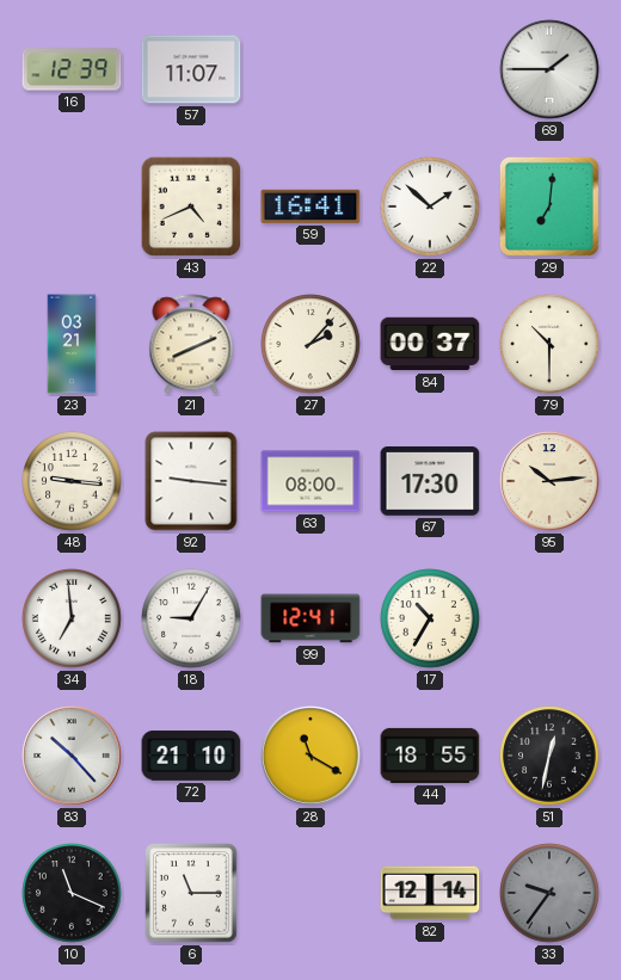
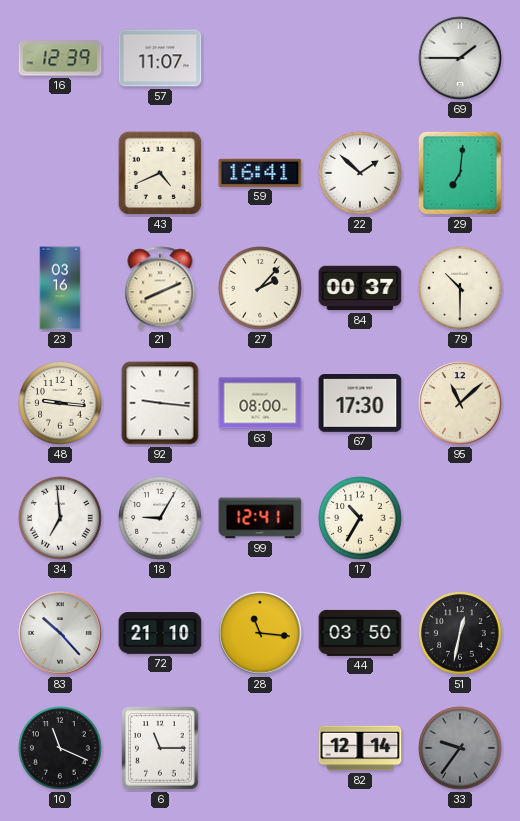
23: 03:21 -> 03:16
95: 10:14 -> 11:08
28: 11:20 -> 11:16
44: 18:55 -> 03:50
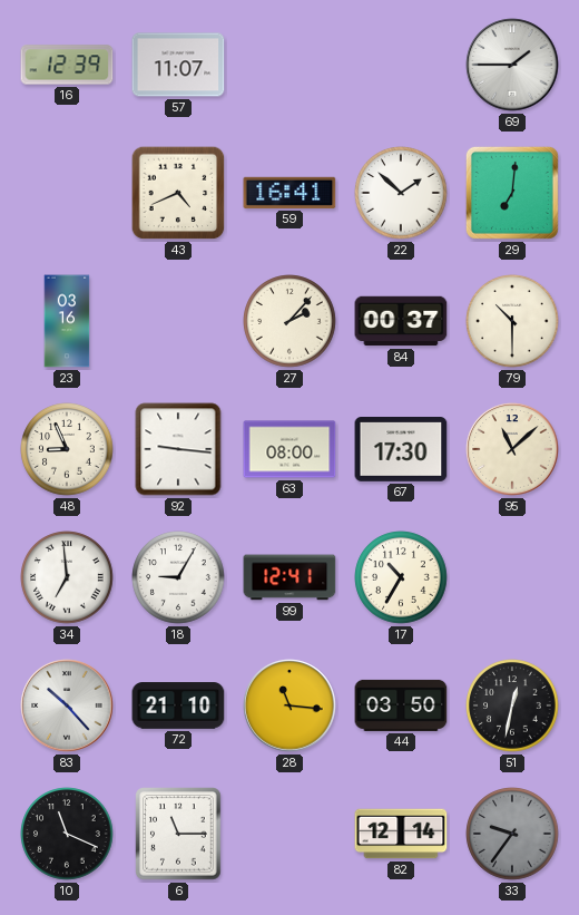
21: 8:11 -> none
48: 9:16 -> 8:56
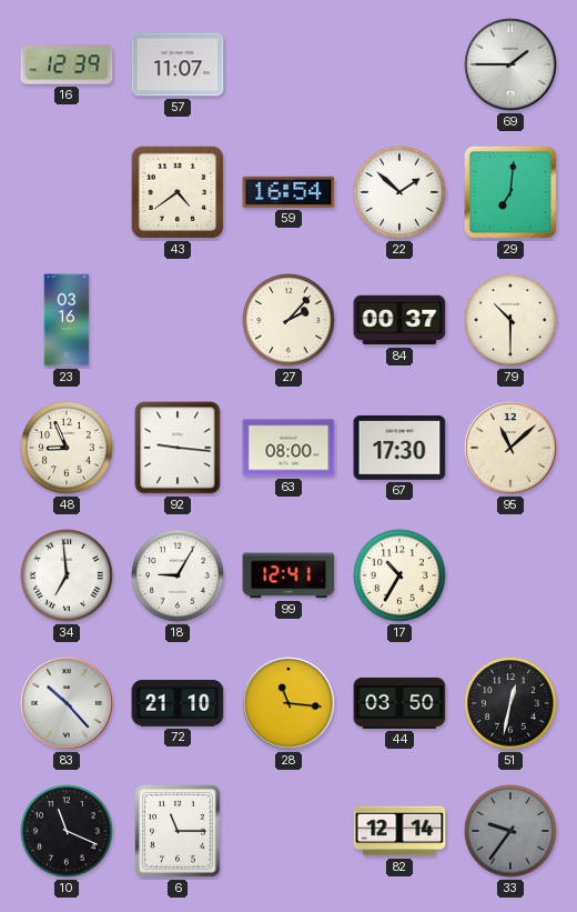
43: 4:41 -> 4:39
59: 16:41 -> 16:54
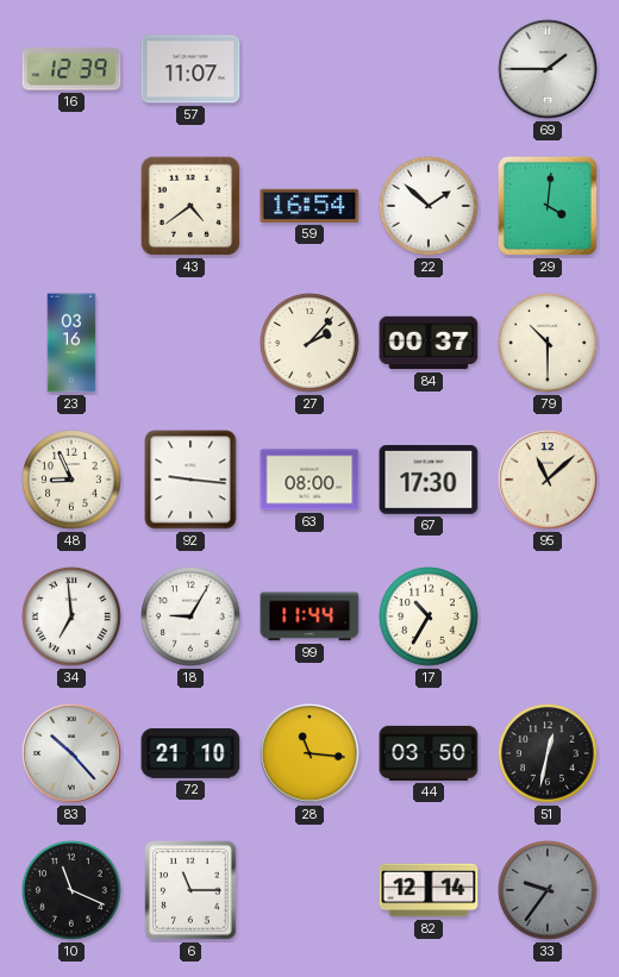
29: 7:01 -> 4:01
99: 12:41 -> 11:44
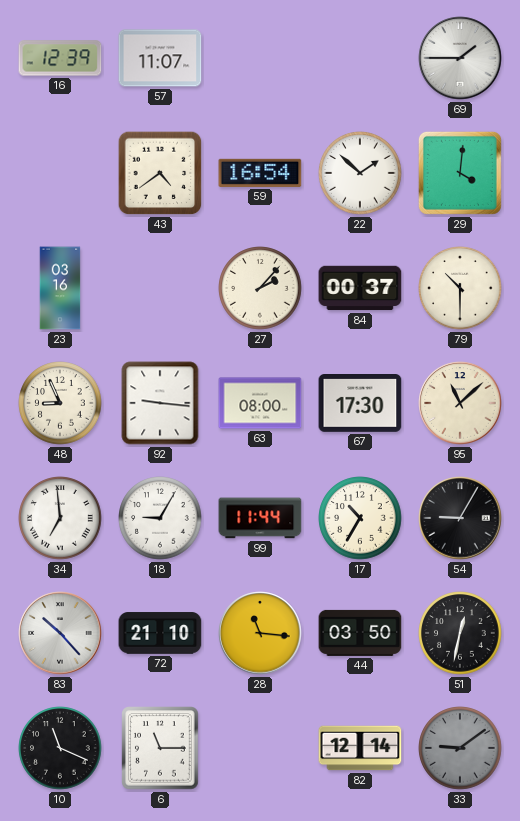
54: none -> 9:05
33: 9:36 -> 9:09
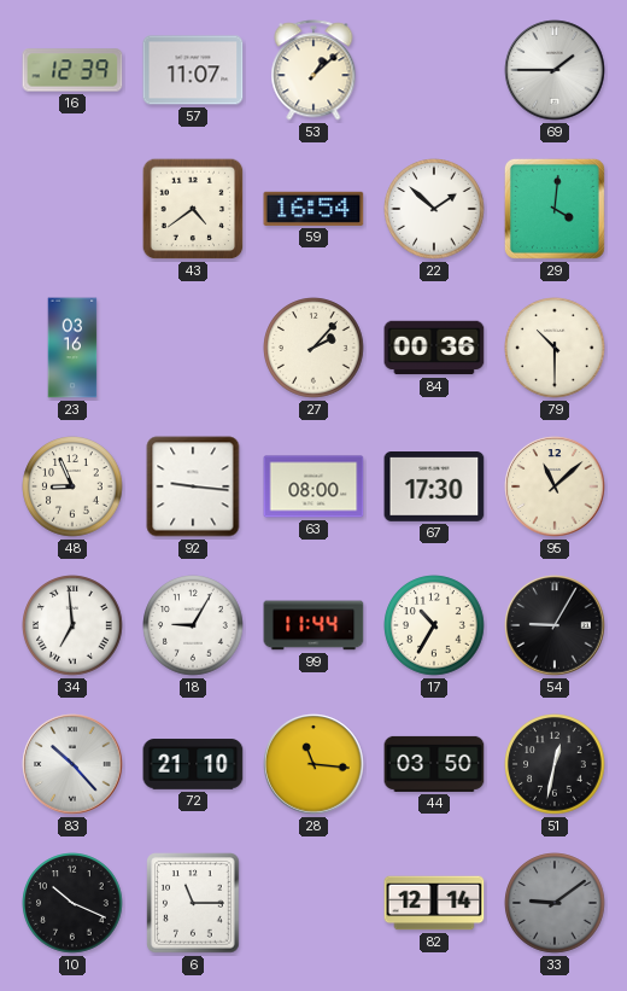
53: none -> 1:08
84: 00:37 -> 00:36
10: 11:19 -> 10:19
